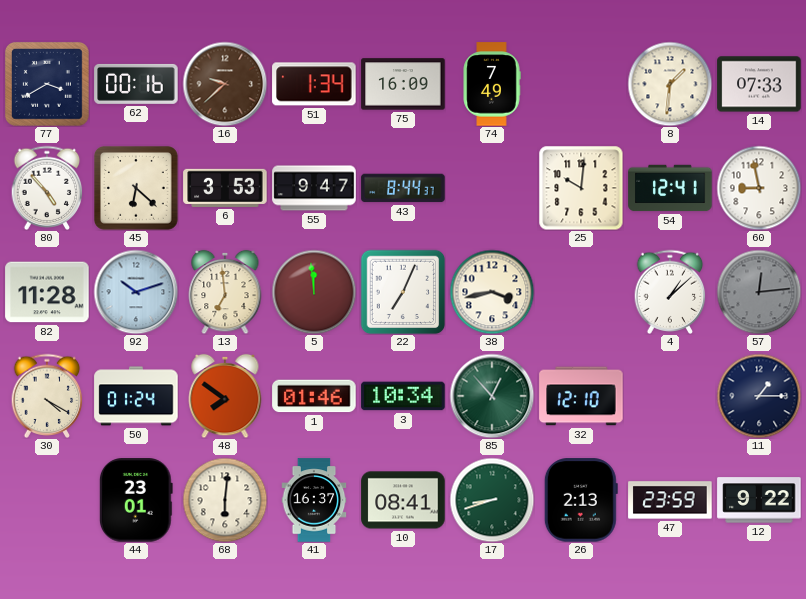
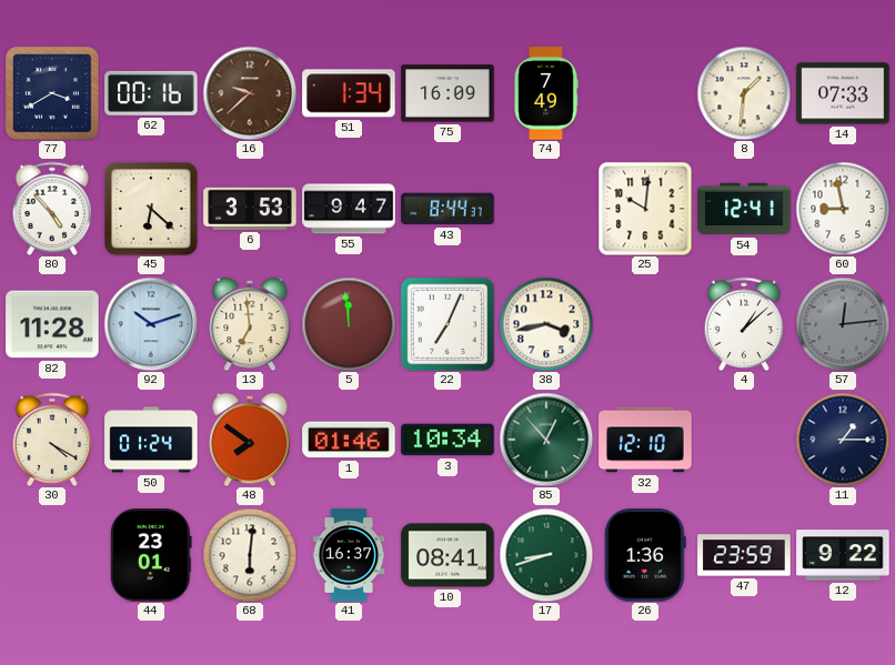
26: 2:13 -> 1:36
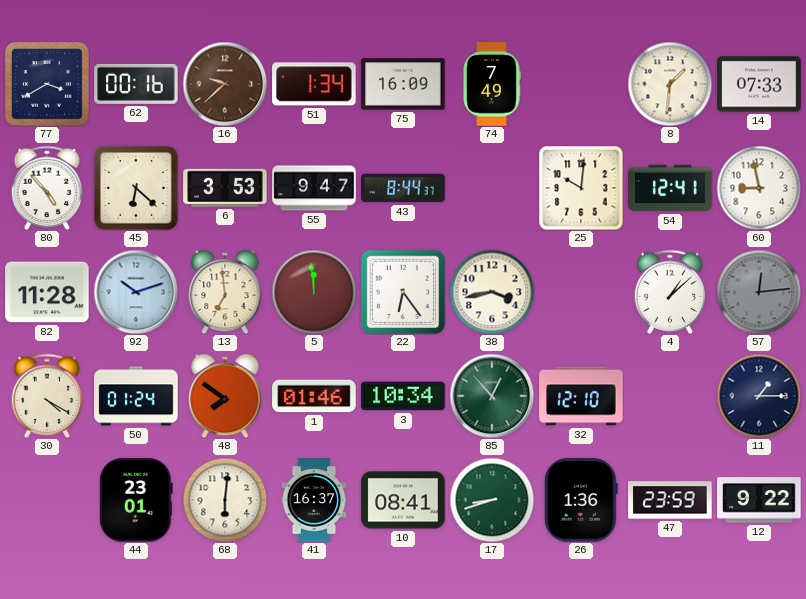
22: 7:04 -> 6:24
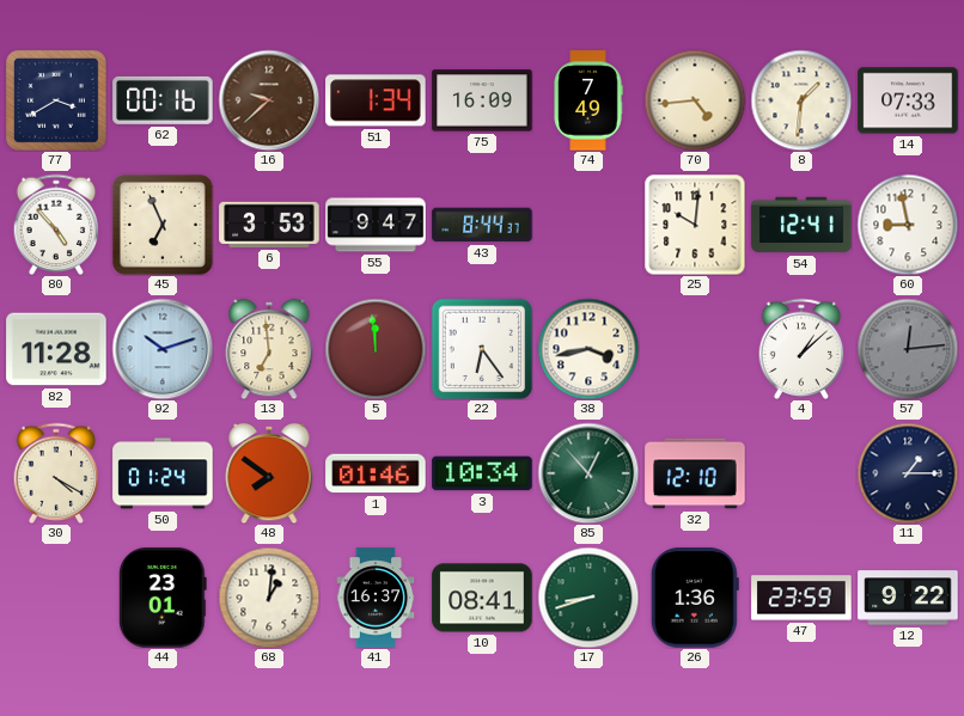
70: none -> 4:44
45: 6:22 -> 6:56
68: 6:01 -> 1:01
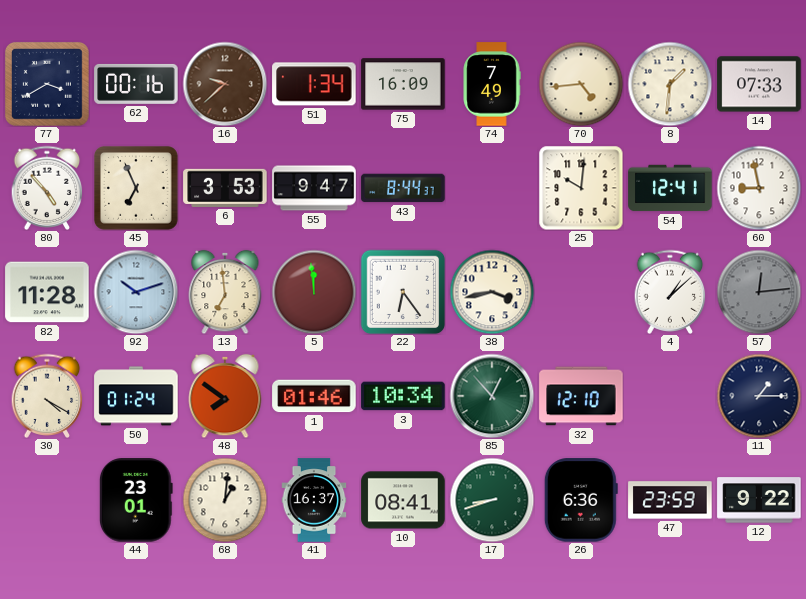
26: 1:36 -> 6:36
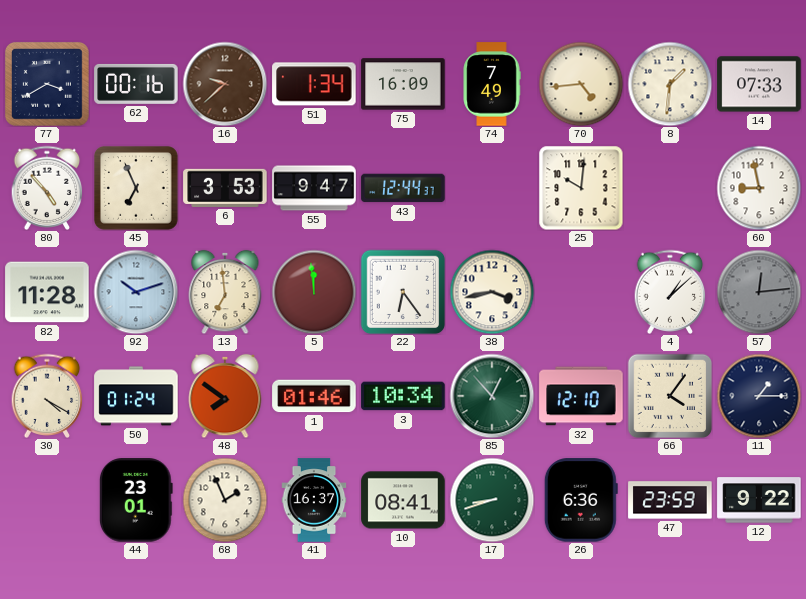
43: 8:44 -> 12:44
54: 12:41 -> none
66: none -> 4:06
68: 1:01 -> 1:56
